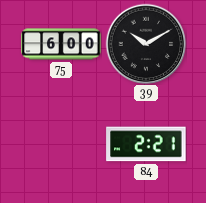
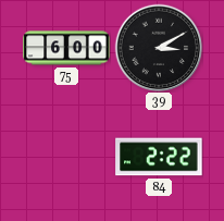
39: 10:10 -> 3:10
84: 2:21 -> 2:22
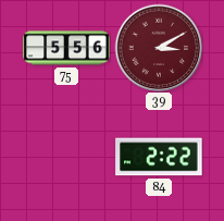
75: 6:00 -> 5:56
39 dial: black -> burgundy
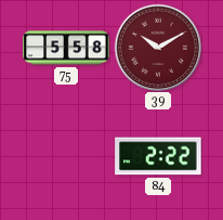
75: 5:56 -> 5:58
39: 3:10 -> 10:10
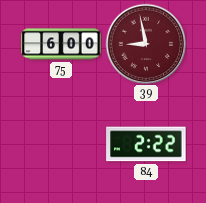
75: 5:58 -> 6:00
39: 10:10 -> 8:58
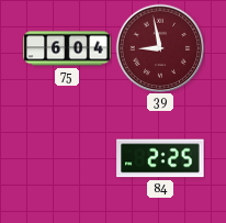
75: 6:00 -> 6:04
84: 2:22 -> 2:25
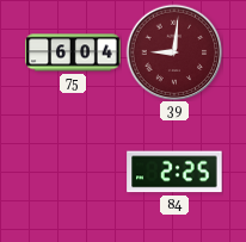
39: 8:58 -> 9:01
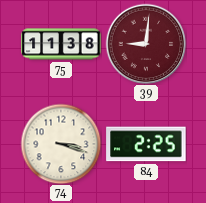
75: 6:04 -> 11:38
74: none -> 3:18
